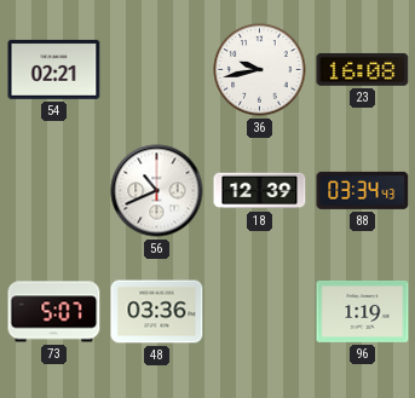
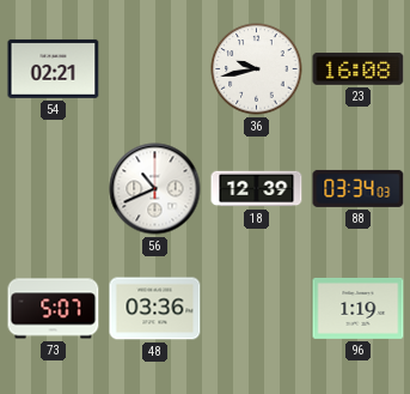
88: 03:34:43 -> 03:34:03
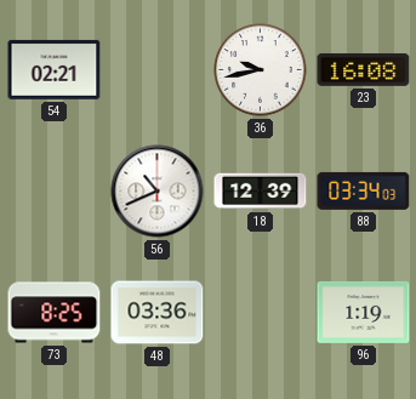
73: 5:07 -> 8:25
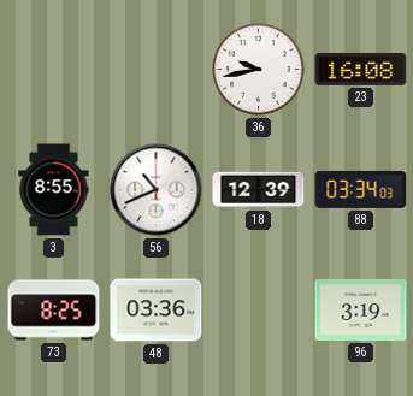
54: 02:21 -> none
3: none -> 8:55
96: 1:19 -> 3:19
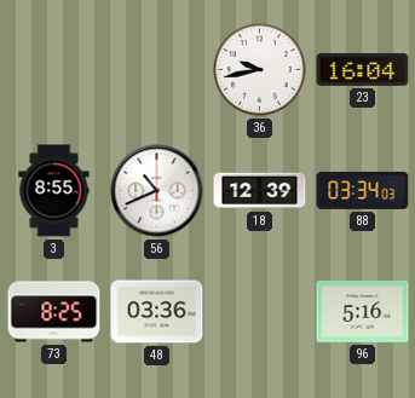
23: 16:08 -> 16:04
96: 3:19 -> 5:16
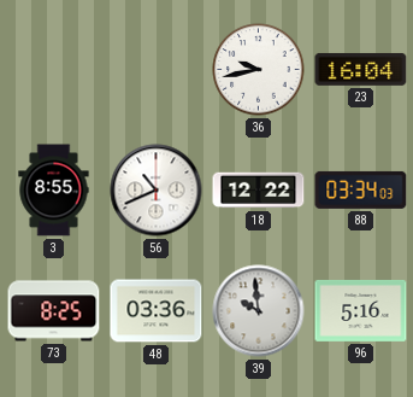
18: 12:39 -> 12:22
39: none -> 9:59
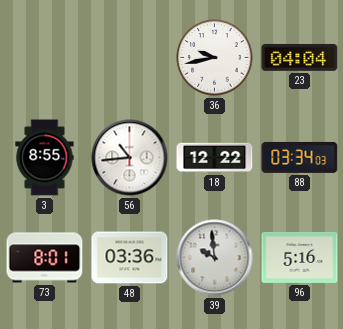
23: 16:04 -> 04:04
56: 10:41 -> 10:44
73: 8:25 -> 8:01
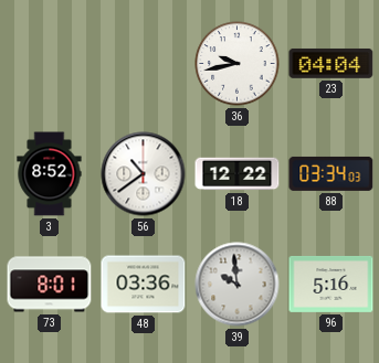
3: 8:55 -> 8:52
56: 10:44 -> 10:39
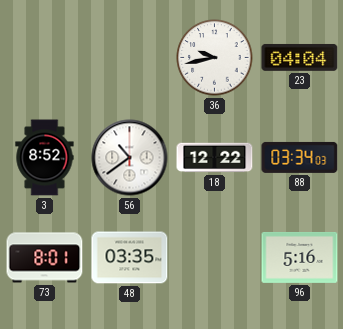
48: 03:36 -> 03:35
39: 9:59 -> none
